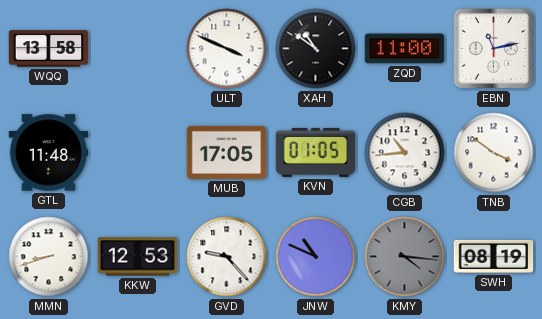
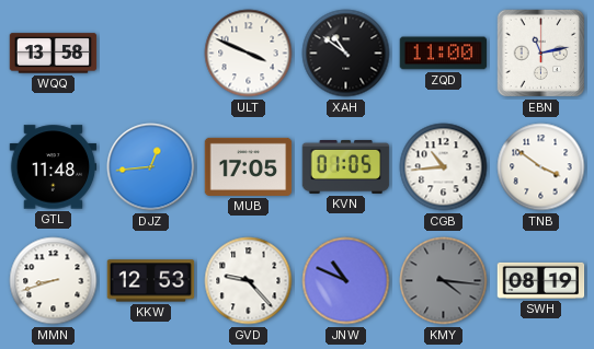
DJZ: none -> 12:44
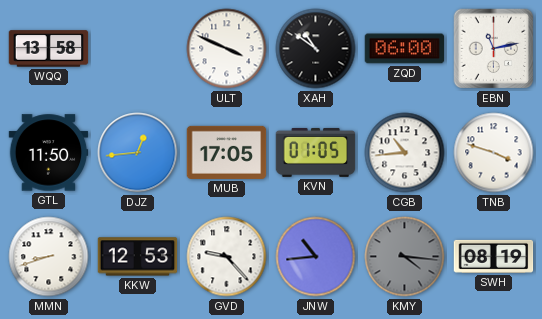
ZQD: 11:00 -> 06:00
GTL: 11:48 -> 11:50
TNB: 3:51 -> 3:48
JNW: 10:49 -> 10:44
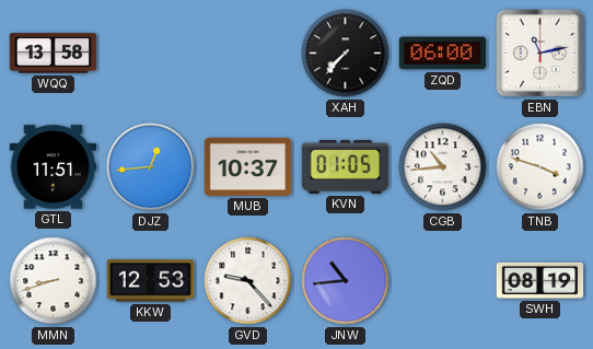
ULT: 3:49 -> none
XAH: 10:51 -> 7:37
GTL: 11:50 -> 11:51
MUB: 17:05 -> 10:37
KMY: 4:16 -> none
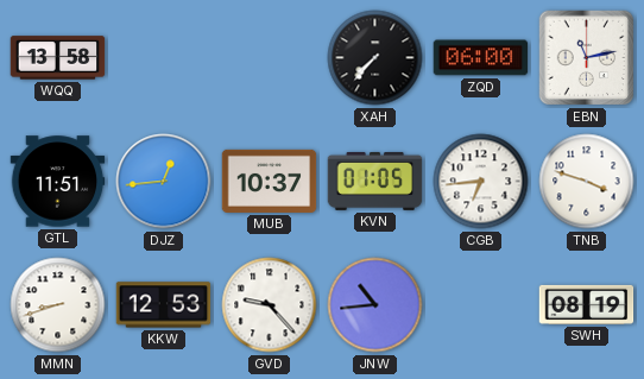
CGB: 10:44 -> 6:44
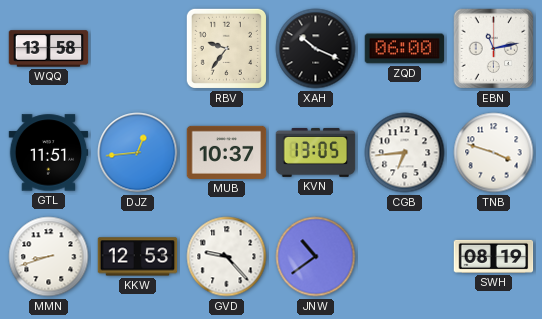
RBV: none -> 9:36
XAH: 7:37 -> 10:19
KVN: 01:05 -> 13:05
JNW: 10:44 -> 10:39
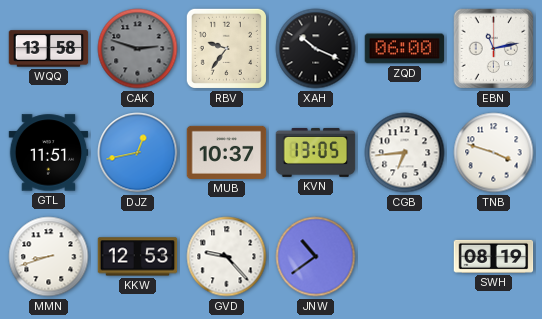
CAK: none -> 2:48
DJZ: 12:44 -> 12:43
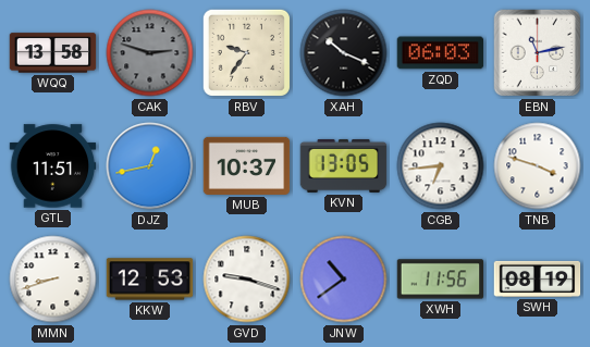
ZQD: 06:00 -> 06:03
GVD: 9:23 -> 9:18
XWH: none -> 11:56
